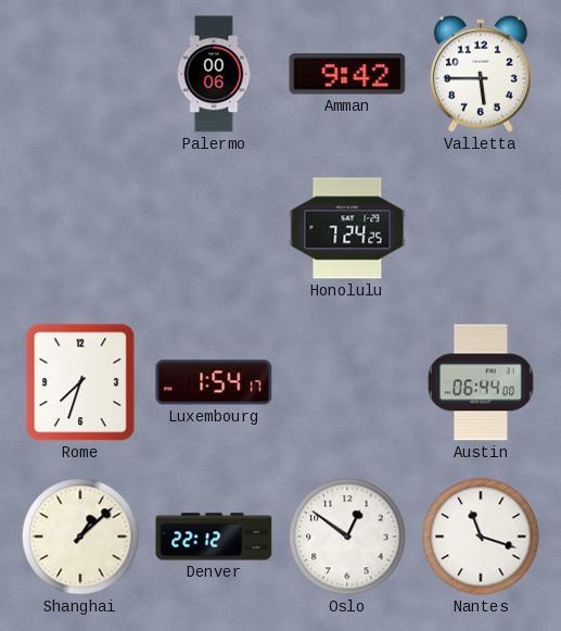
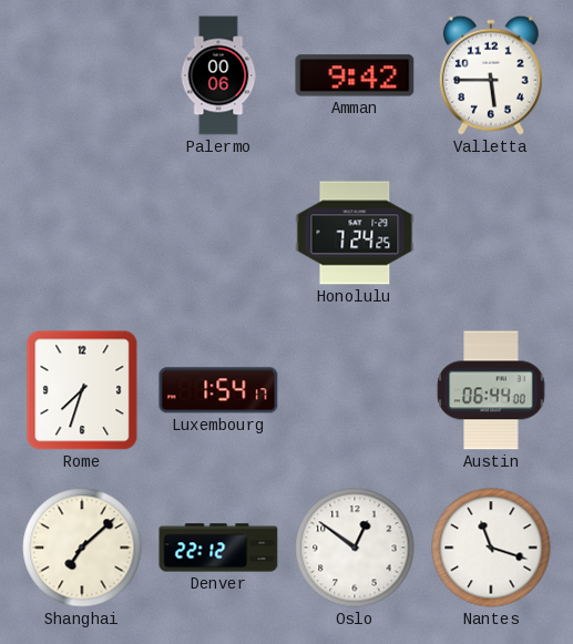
Shanghai: 1:08 -> 7:08
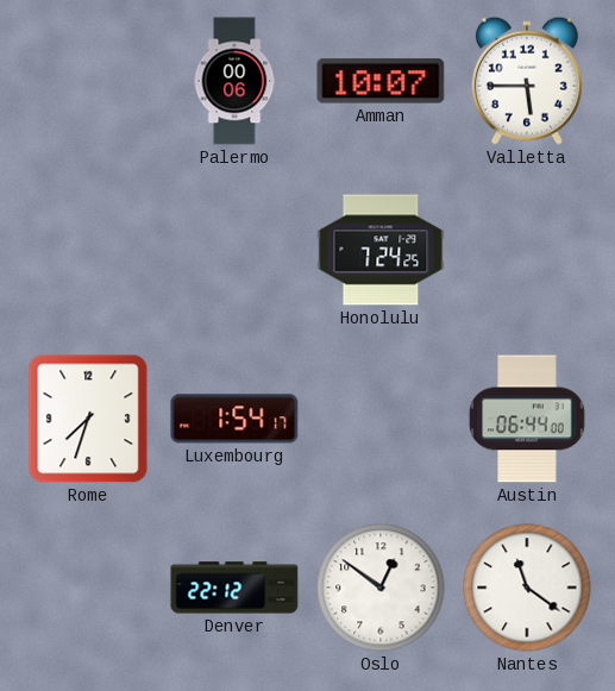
Amman: 9:42 -> 10:07
Shanghai: 7:08 -> none
Nantes: 11:18 -> 11:21
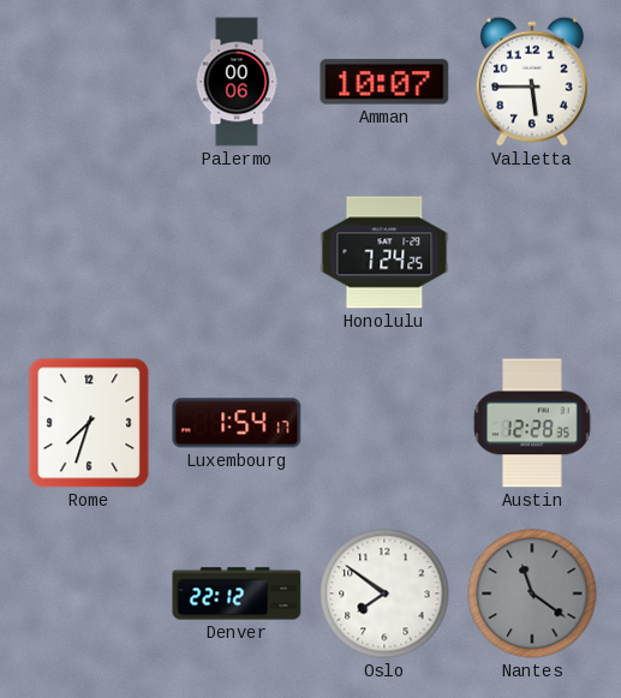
Austin: 06:44 -> 12:28
Oslo: 12:51 -> 7:51
Nantes dial: white -> grey
